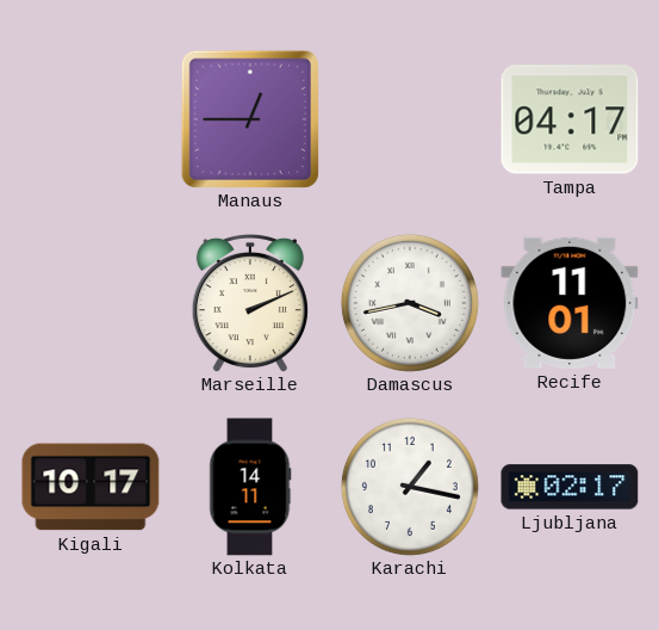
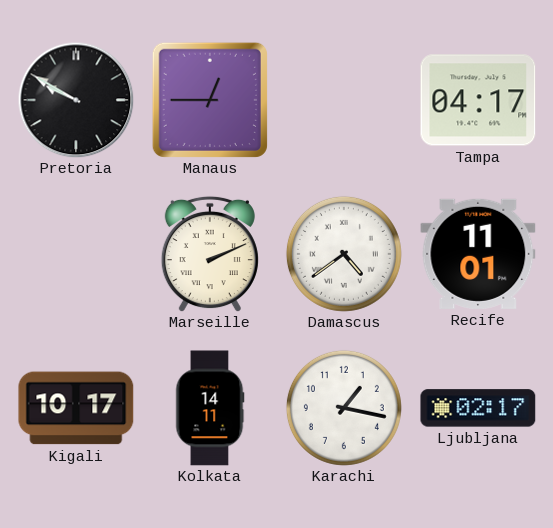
Pretoria: none -> 9:50
Damascus: 3:43 -> 4:39
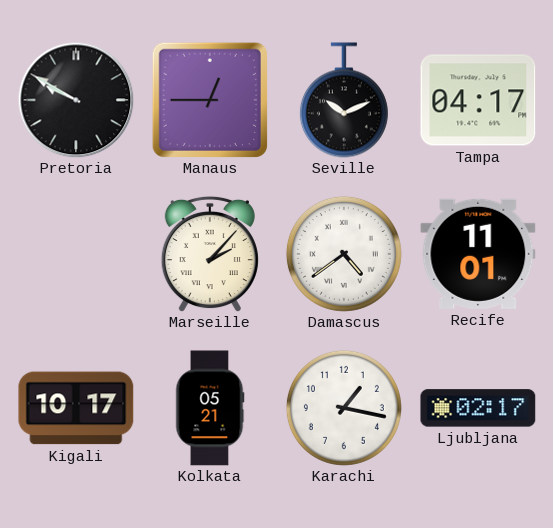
Seville: none -> 10:11
Marseille: 2:11 -> 2:07
Kolkata: 14:11 -> 05:21
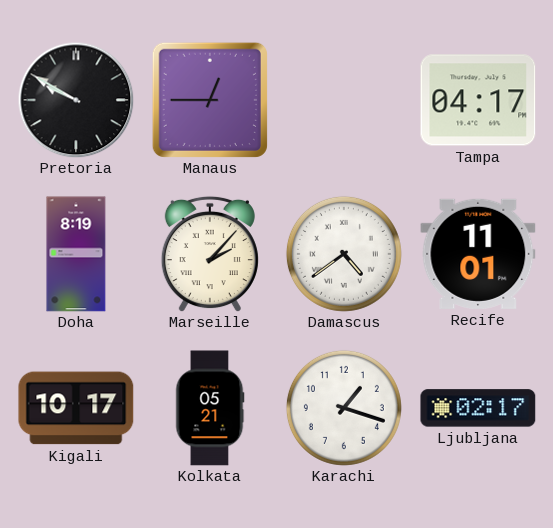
Seville: 10:11 -> none
Doha: none -> 8:19
Karachi: 1:17 -> 1:18
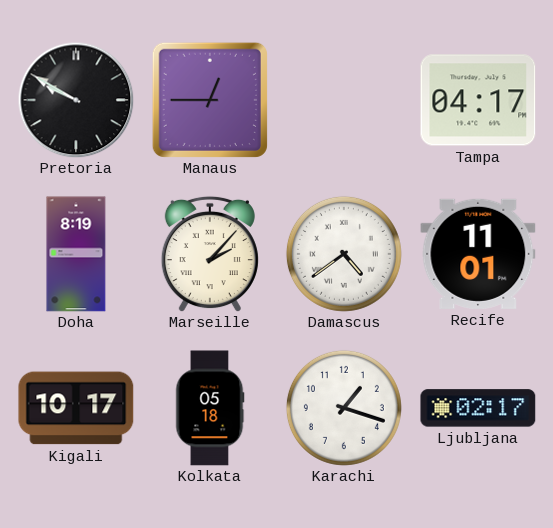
Kolkata: 05:21 -> 05:18
